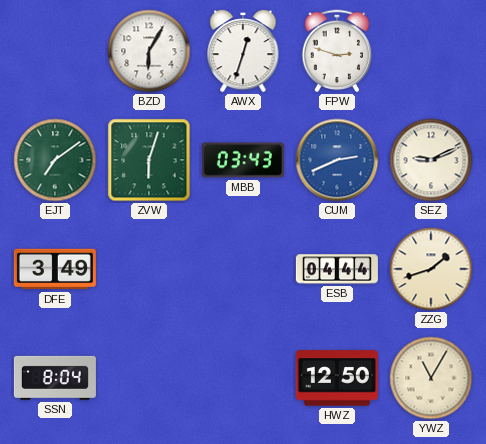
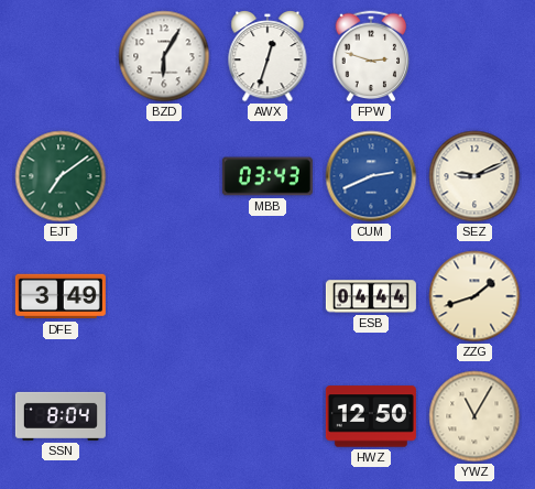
ZVW: 6:03 -> none
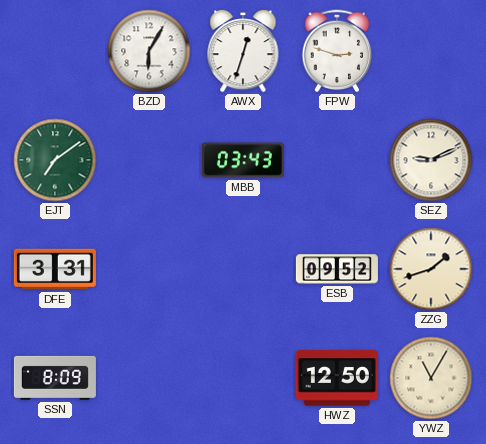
CUM: 2:41 -> none
DFE: 3:49 -> 3:31
ESB: 04:44 -> 09:52
SSN: 8:04 -> 8:09
